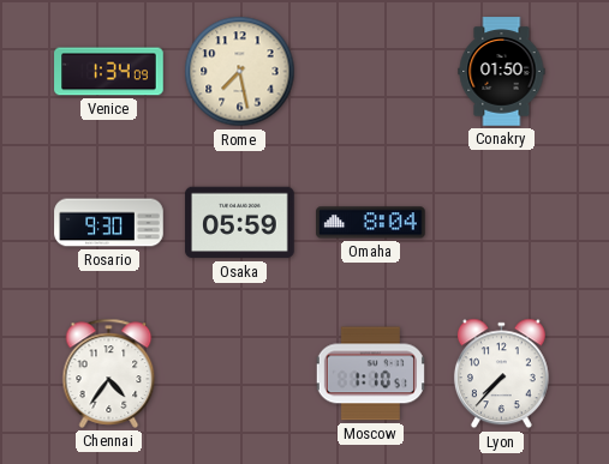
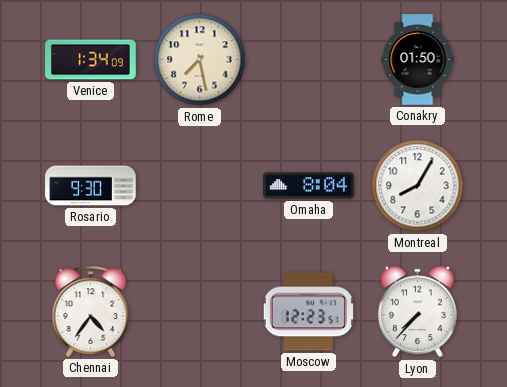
Osaka: 05:59 -> none
Montreal: none -> 8:05
Moscow: 1:10 -> 12:23
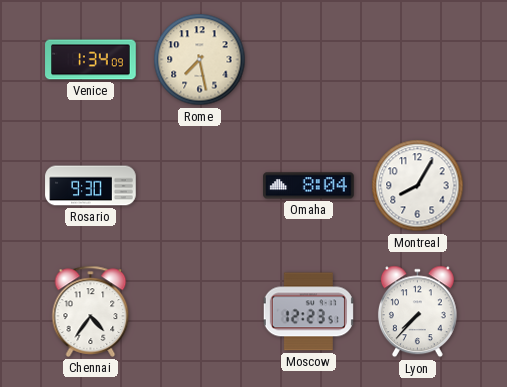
Conakry: 01:50 -> none
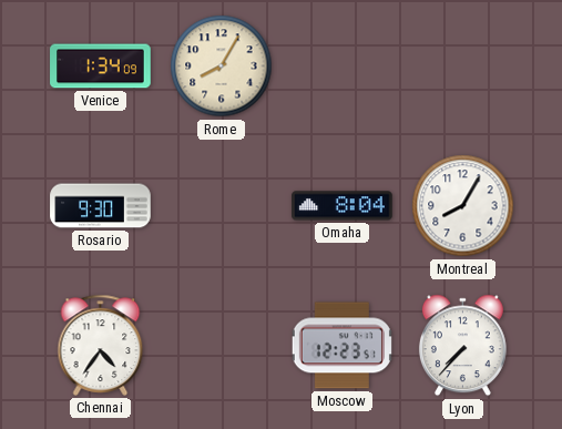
Rome: 7:28 -> 8:05
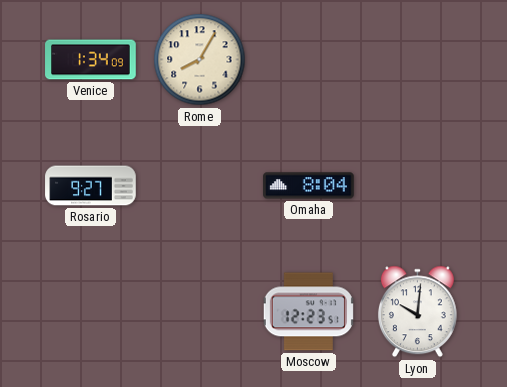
Rosario: 9:30 -> 9:27
Montreal: 8:05 -> none
Chennai: 4:36 -> none
Lyon: 7:37 -> 10:01
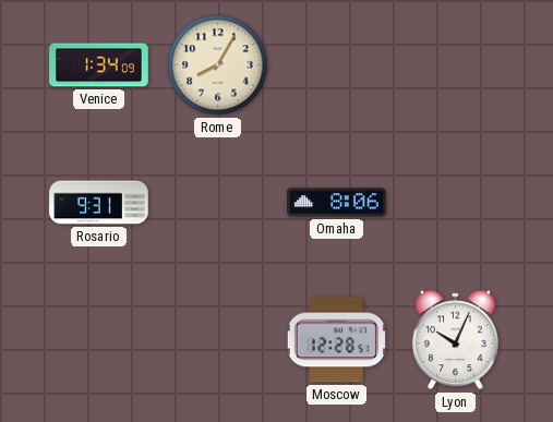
Rosario: 9:27 -> 9:31
Omaha: 8:04 -> 8:06
Moscow: 12:23 -> 12:28
Lyon: 10:01 -> 10:04
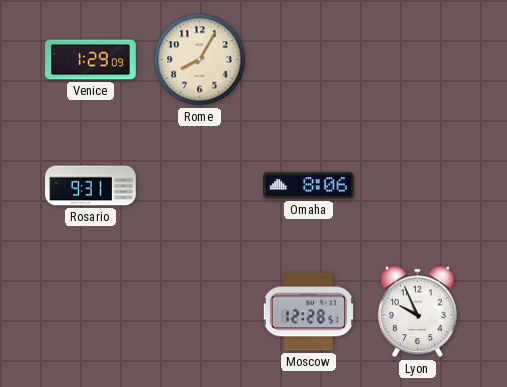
Venice: 1:34 -> 1:29
Lyon: 10:04 -> 9:56
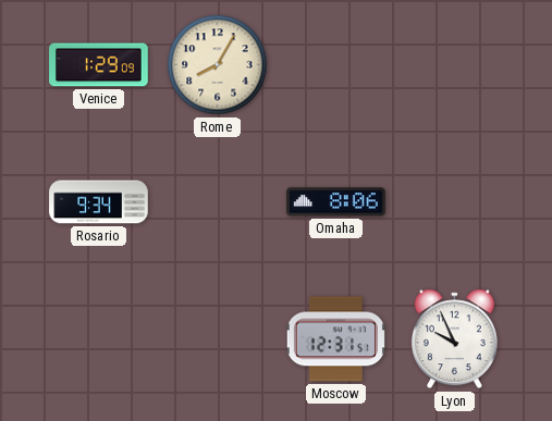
Rosario: 9:31 -> 9:34
Moscow: 12:28 -> 12:31
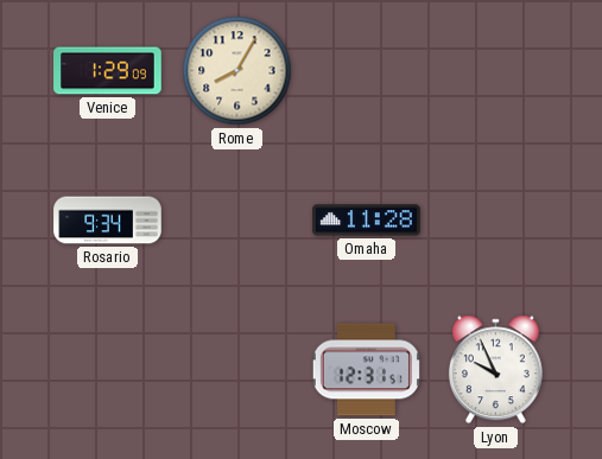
Omaha: 8:06 -> 11:28
